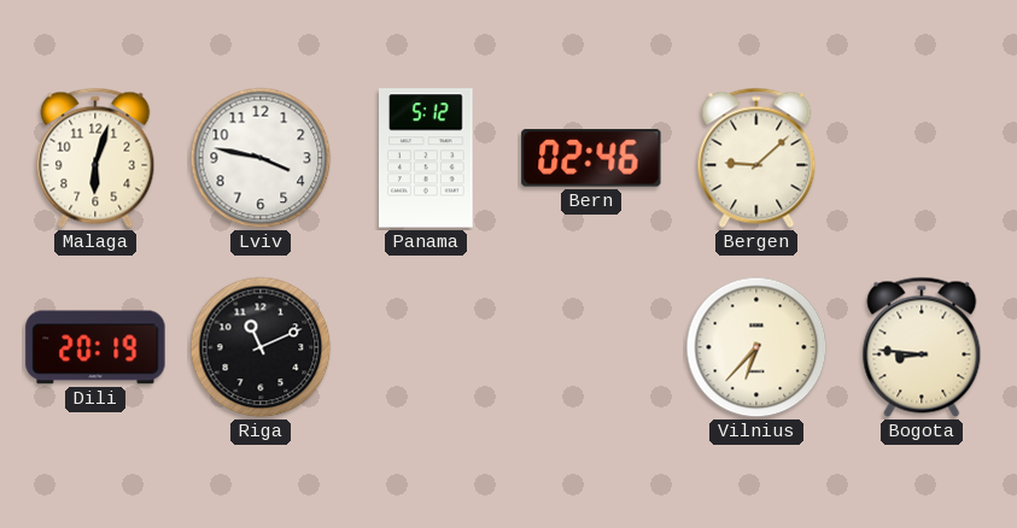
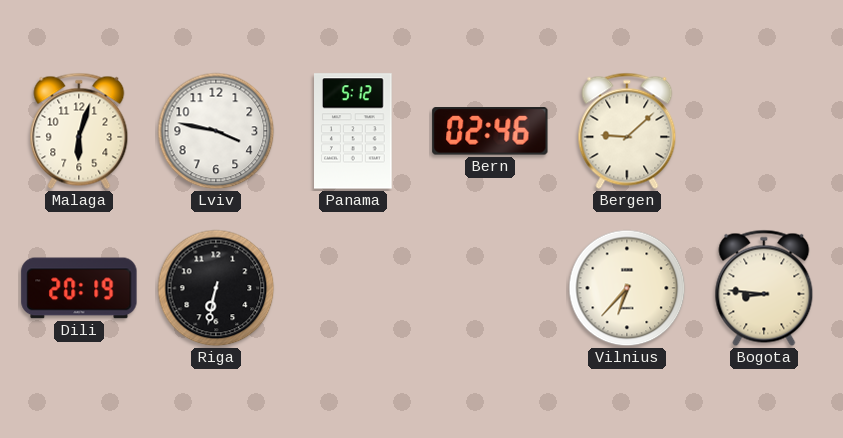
Riga: 11:11 -> 6:32
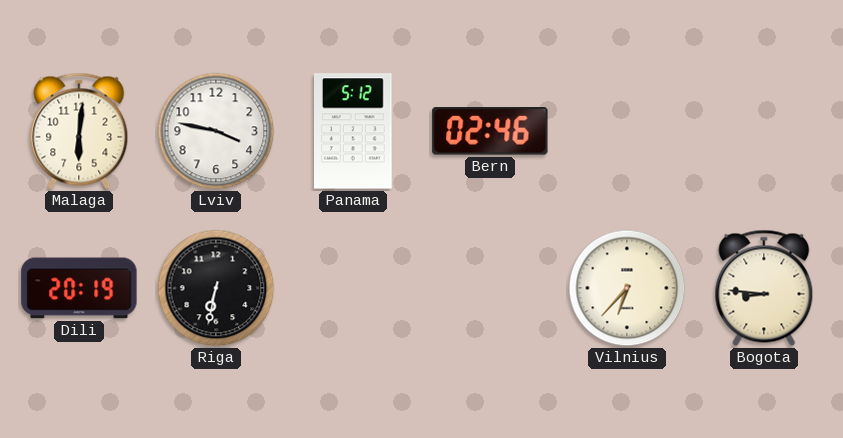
Malaga: 6:03 -> 6:01
Bergen: 9:08 -> none
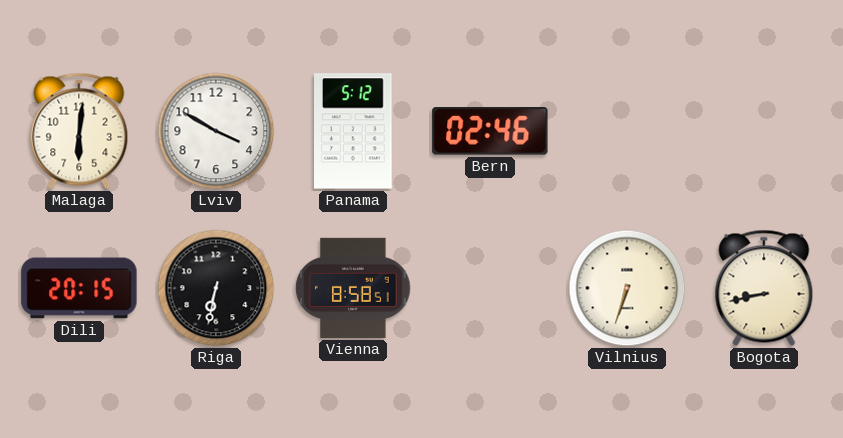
Lviv: 3:47 -> 3:50
Dili: 20:19 -> 20:15
Vienna: none -> 8:58
Vilnius: 6:37 -> 6:33
Bogota: 8:46 -> 8:43
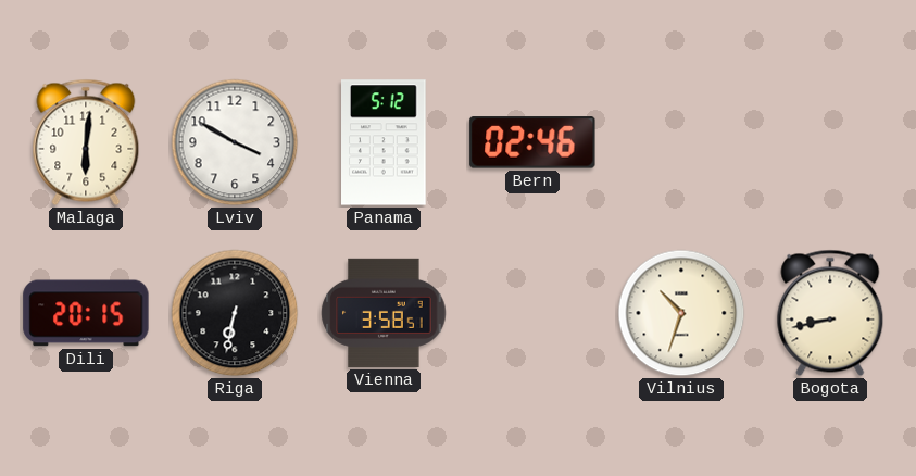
Vienna: 8:58 -> 3:58
Vilnius: 6:33 -> 10:33
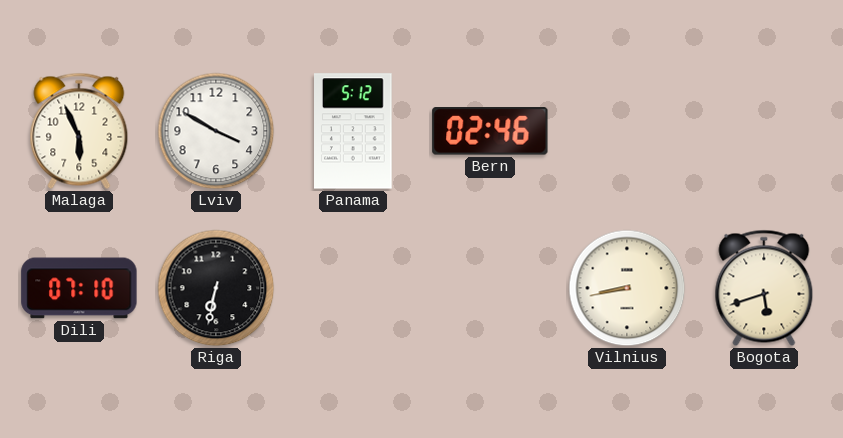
Malaga: 6:01 -> 5:56
Dili: 20:15 -> 07:10
Vienna: 3:58 -> none
Vilnius: 10:33 -> 8:43
Bogota: 8:43 -> 5:42
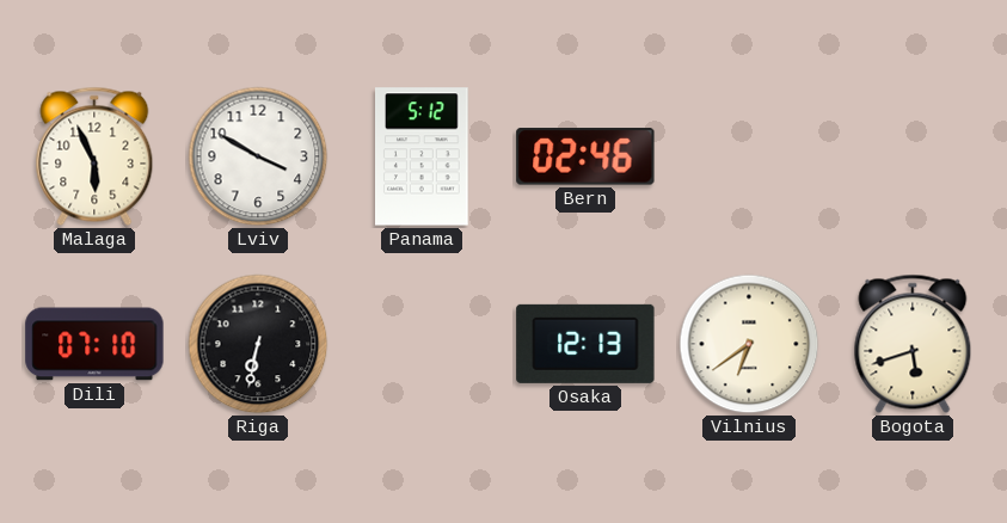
Osaka: none -> 12:13
Vilnius: 8:43 -> 6:39
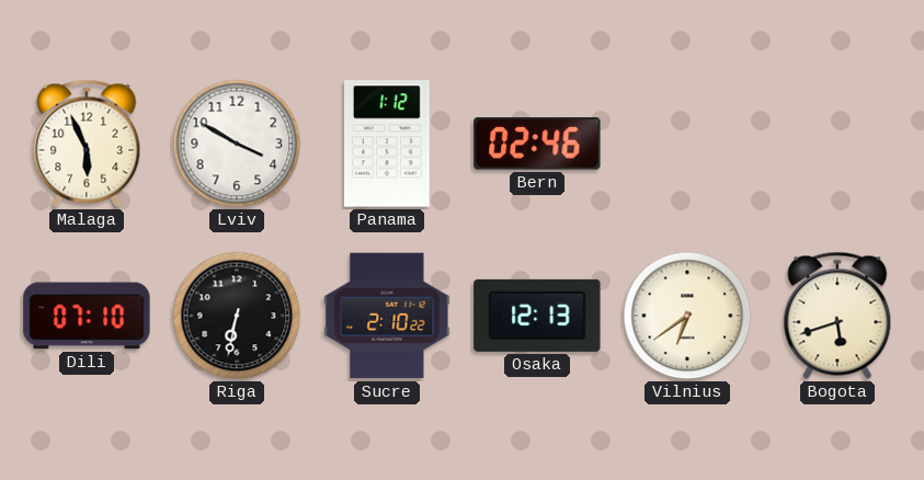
Panama: 5:12 -> 1:12
Sucre: none -> 2:10
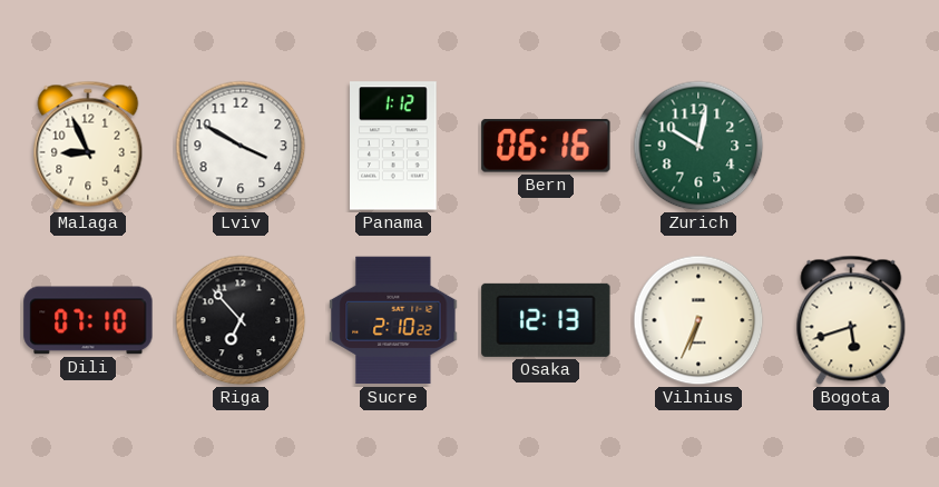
Malaga: 5:56 -> 8:56
Bern: 02:46 -> 06:16
Zurich: none -> 10:02
Riga: 6:32 -> 6:53
Vilnius: 6:39 -> 6:34
